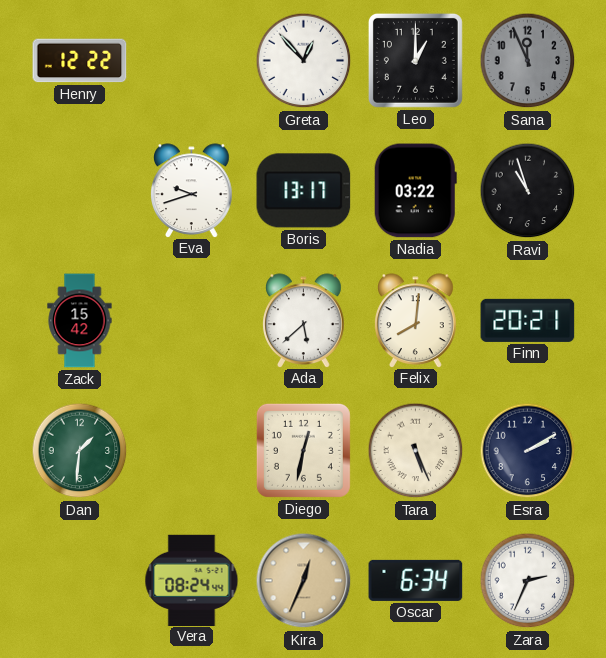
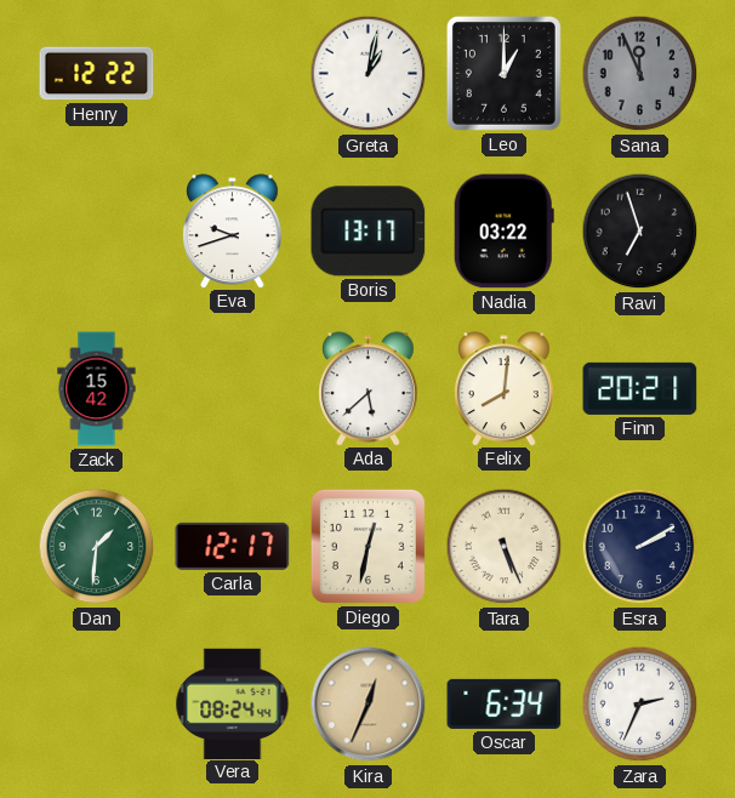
Greta: 12:53 -> 1:02
Ravi: 10:57 -> 6:57
Carla: none -> 12:17
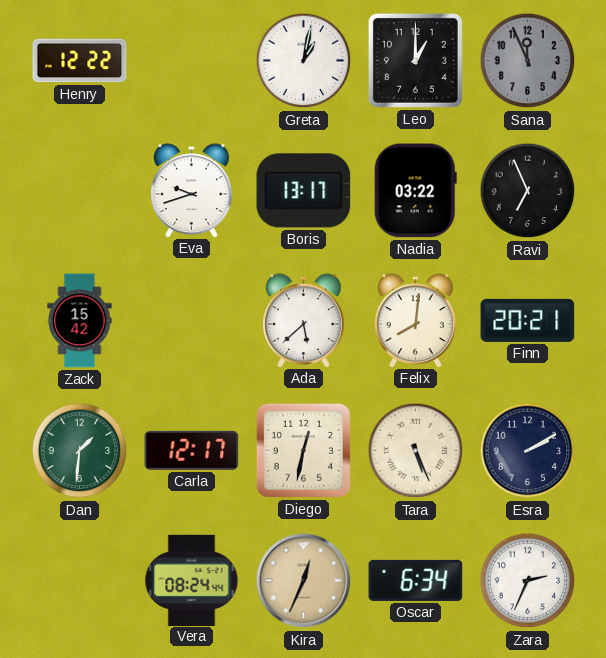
Ravi: 6:57 -> 6:56
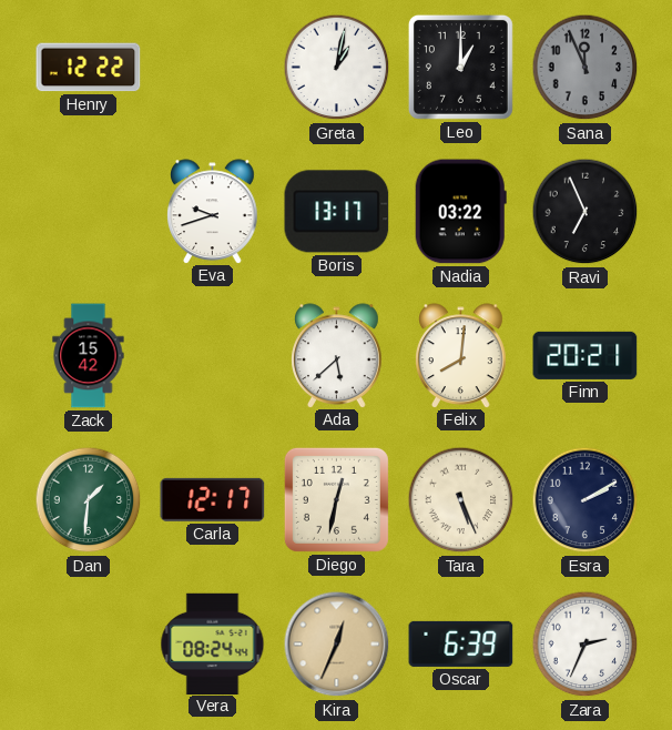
Oscar: 6:34 -> 6:39
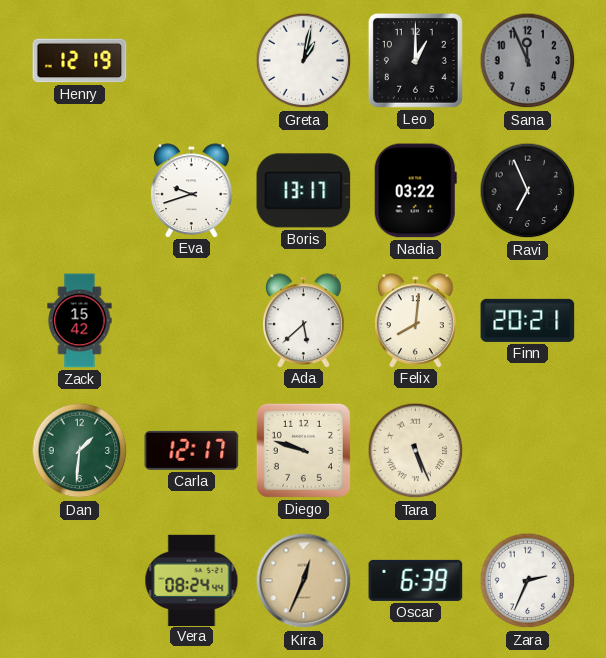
Henry: 12:22 -> 12:19
Diego: 12:32 -> 9:48
Esra: 2:10 -> none
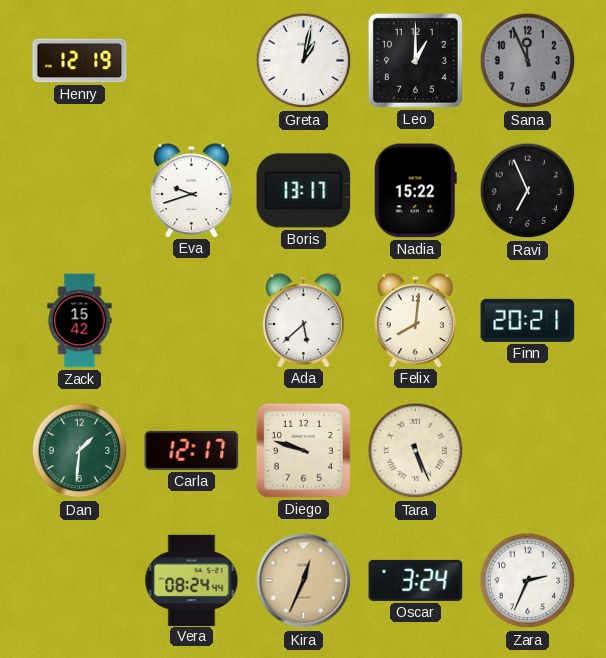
Nadia: 03:22 -> 15:22
Oscar: 6:39 -> 3:24
